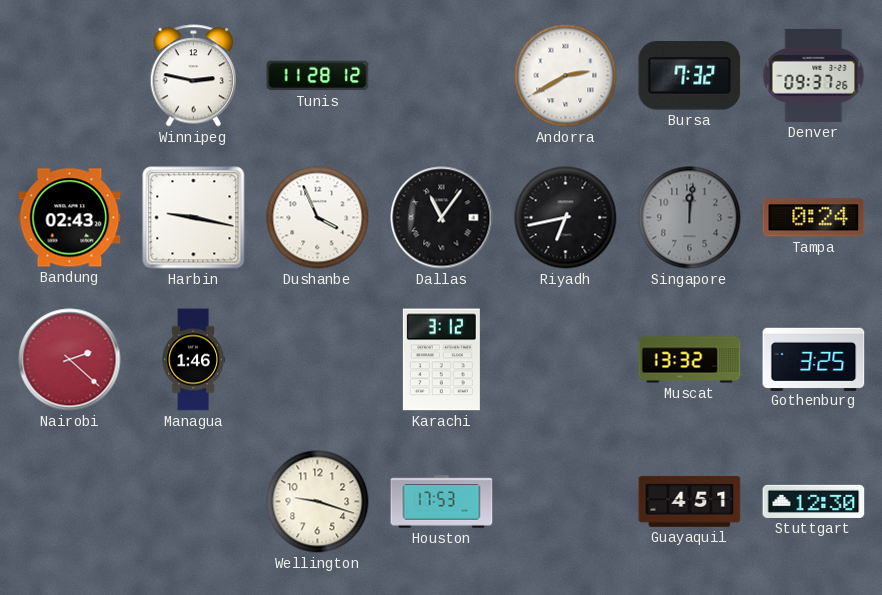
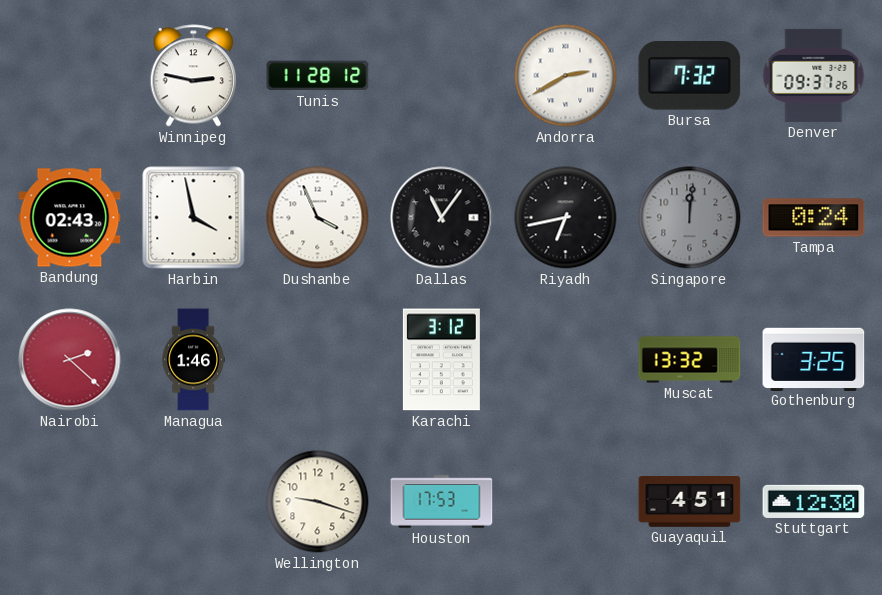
Harbin: 9:17 -> 3:58
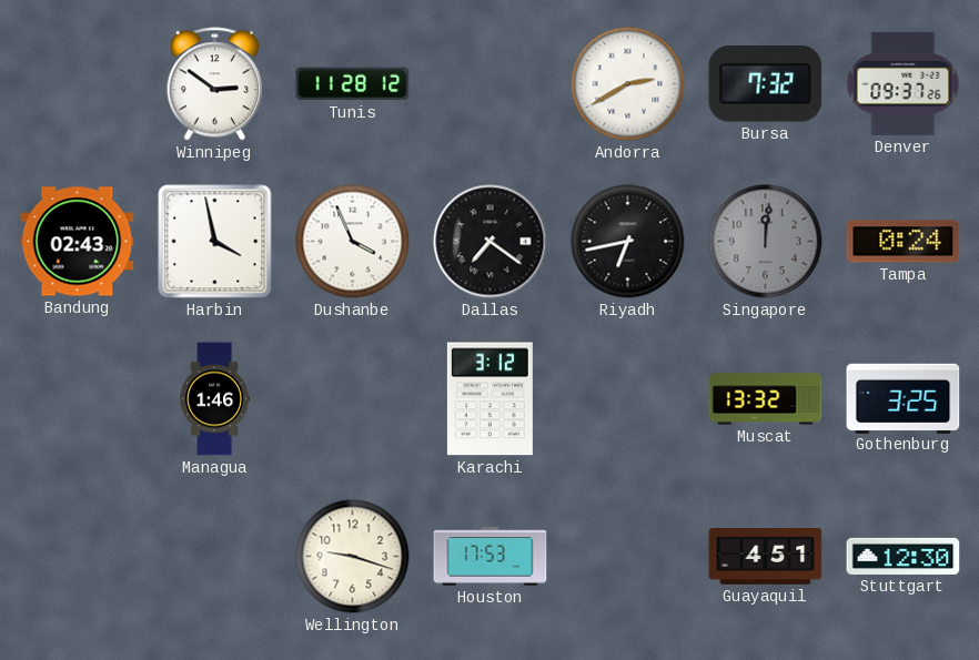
Winnipeg: 2:47 -> 2:51
Dallas: 11:06 -> 7:21
Nairobi: 2:22 -> none
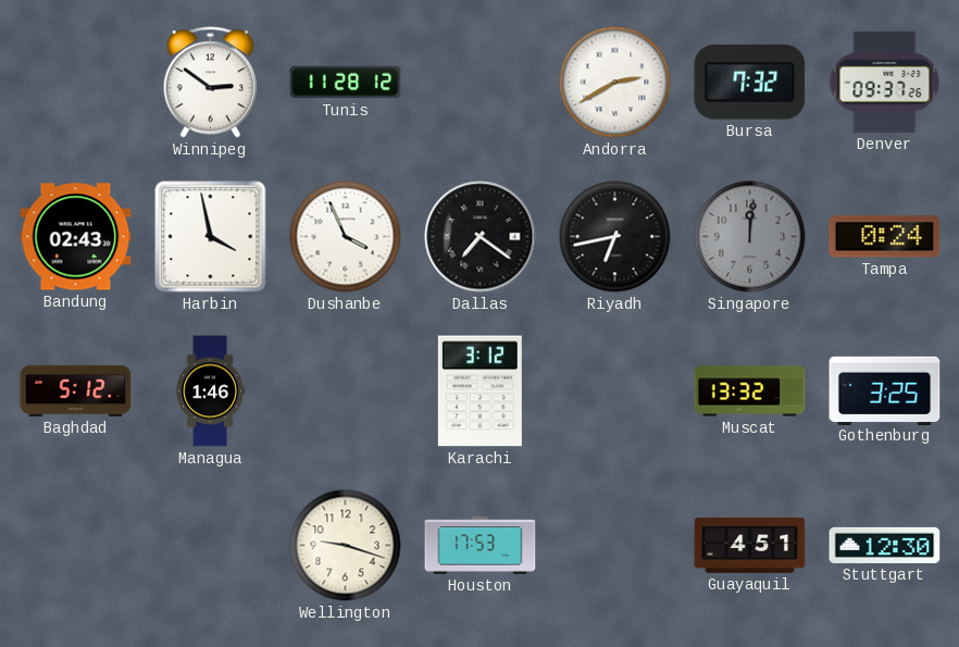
Baghdad: none -> 5:12
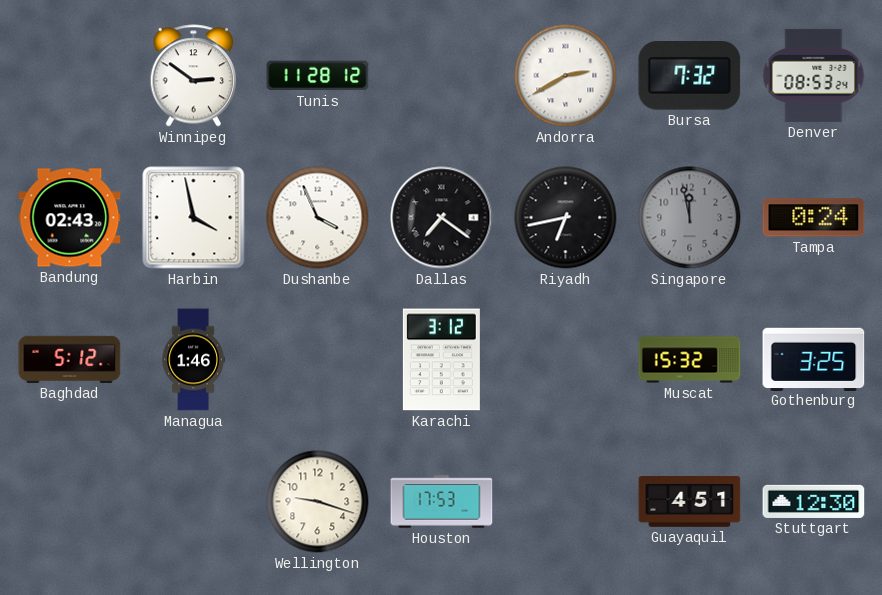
Denver: 09:37 -> 08:53
Singapore: 12:01 -> 11:58
Muscat: 13:32 -> 15:32
